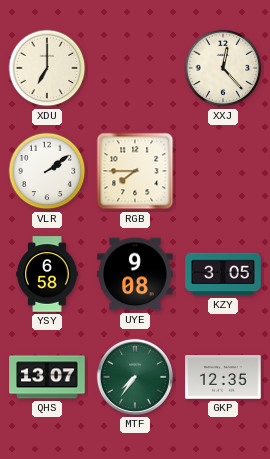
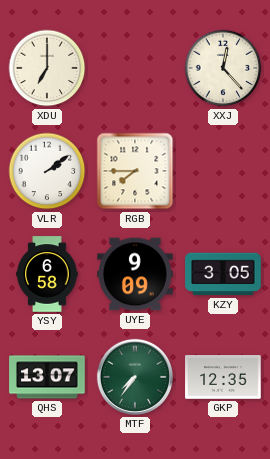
UYE: 9:08 -> 9:09
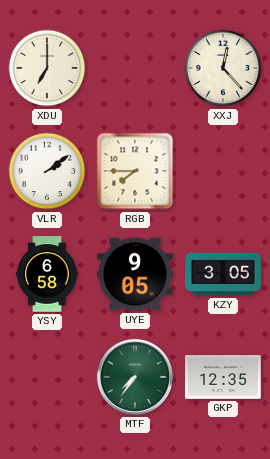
UYE: 9:09 -> 9:05
QHS: 13:07 -> none
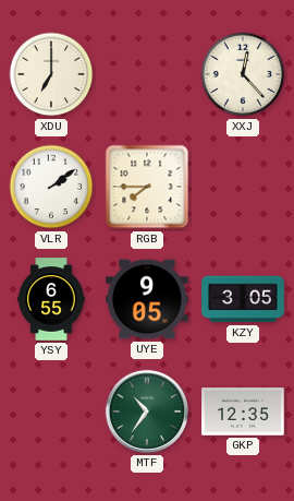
YSY: 6:58 -> 6:55
MTF: 7:36 -> 10:36
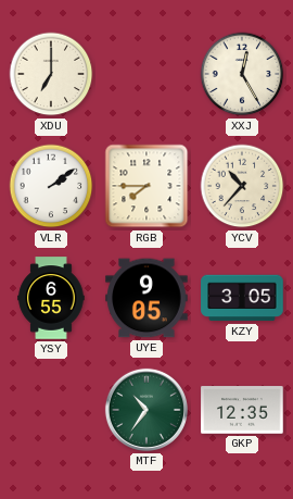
XXJ: 12:23 -> 12:25
YCV: none -> 10:37
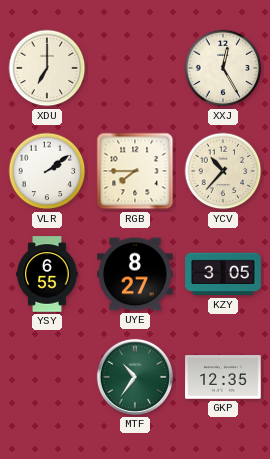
UYE: 9:05 -> 8:27
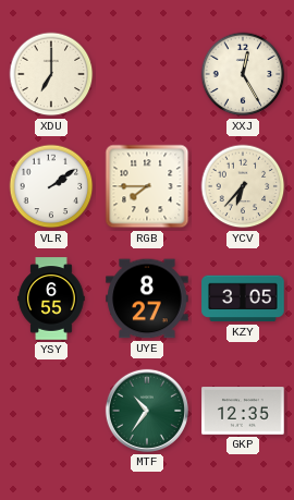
YCV: 10:37 -> 6:37
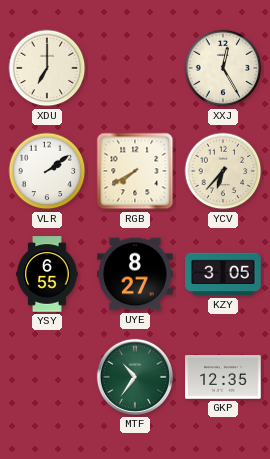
RGB: 7:45 -> 7:40
